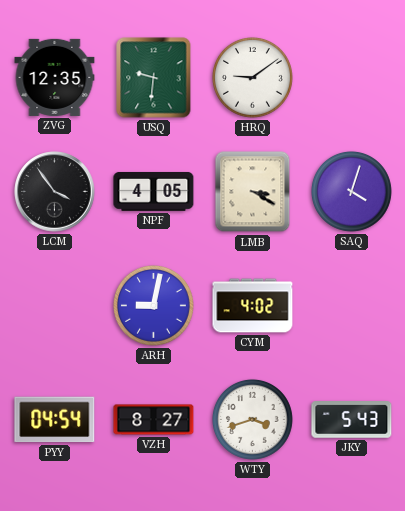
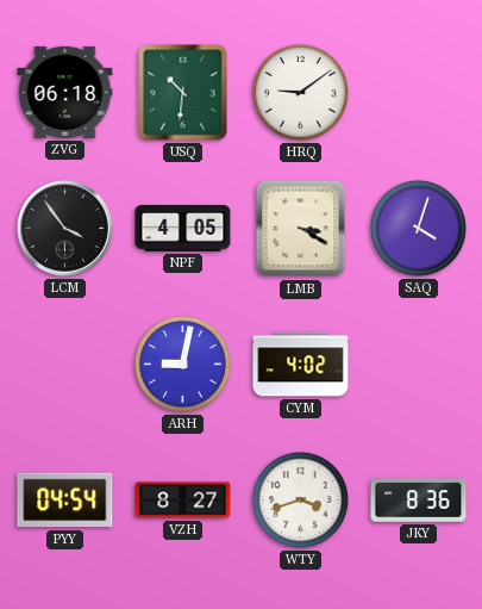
ZVG: 12:35 -> 06:18
USQ: 9:31 -> 10:31
JKY: 5:43 -> 8:36
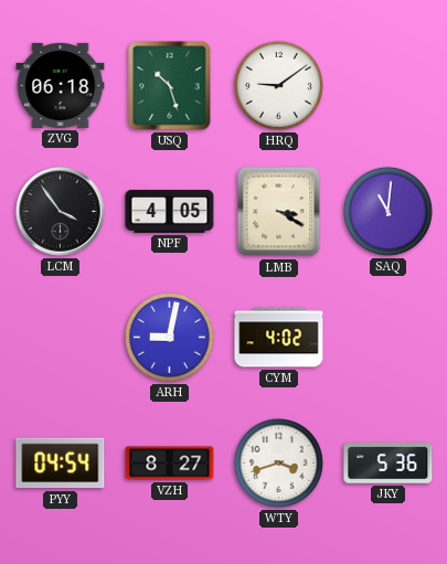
USQ: 10:31 -> 10:27
SAQ: 4:03 -> 11:01
JKY: 8:36 -> 5:36
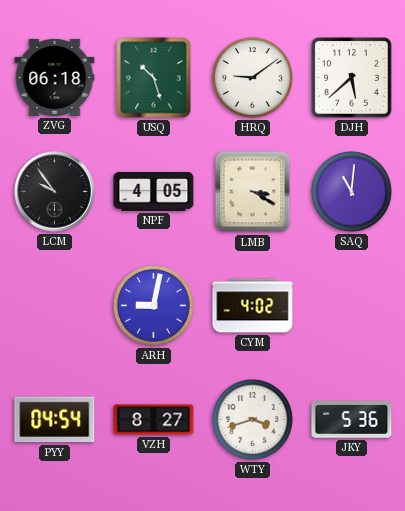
DJH: none -> 5:38
LCM: 3:54 -> 9:54
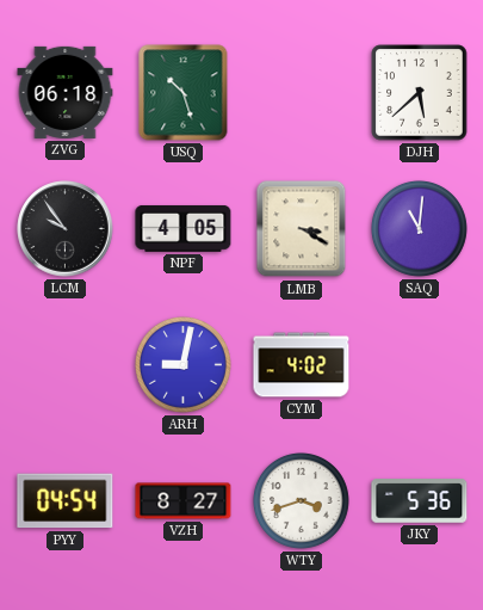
HRQ: 9:09 -> none
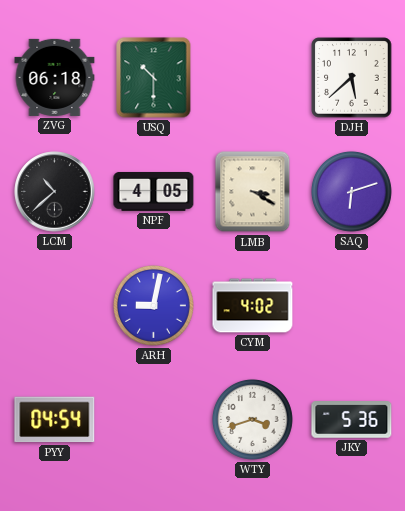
USQ: 10:27 -> 10:30
LCM: 9:54 -> 10:38
SAQ: 11:01 -> 6:12
VZH: 8:27 -> none
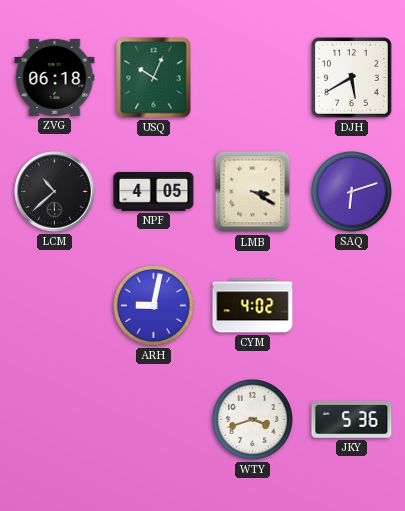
USQ: 10:30 -> 10:04
DJH: 5:38 -> 5:40
PYY: 04:54 -> none
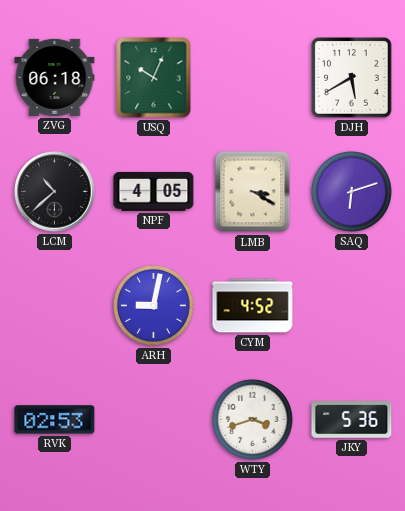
CYM: 4:02 -> 4:52
RVK: none -> 02:53
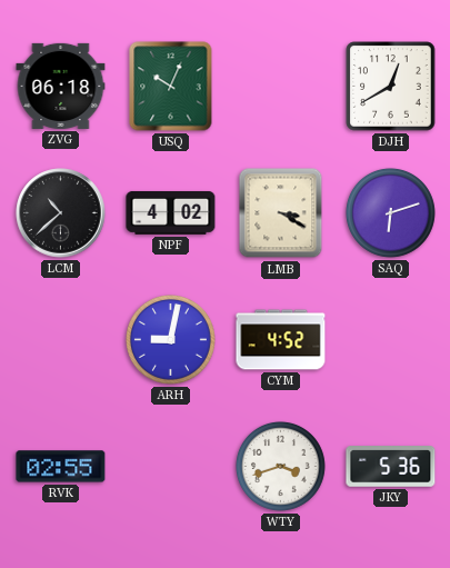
DJH: 5:40 -> 12:40
NPF: 4:05 -> 4:02
RVK: 02:53 -> 02:55
